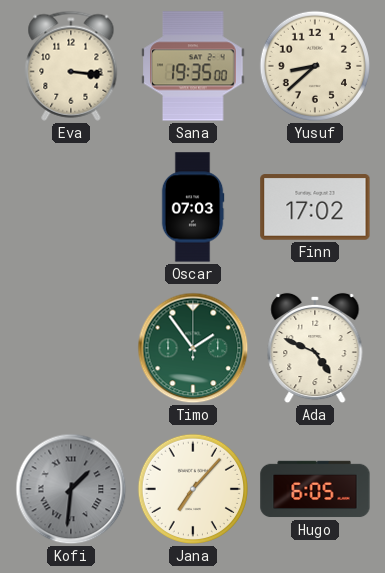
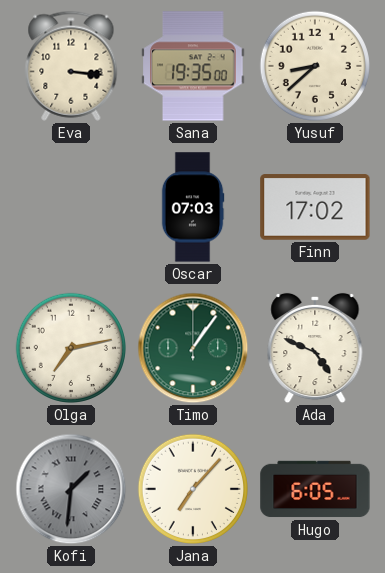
Olga: none -> 7:13
Timo: 1:54 -> 1:06
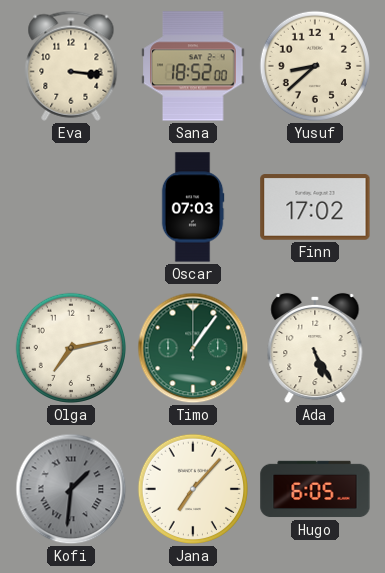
Sana: 19:35 -> 18:52
Ada: 4:49 -> 5:25
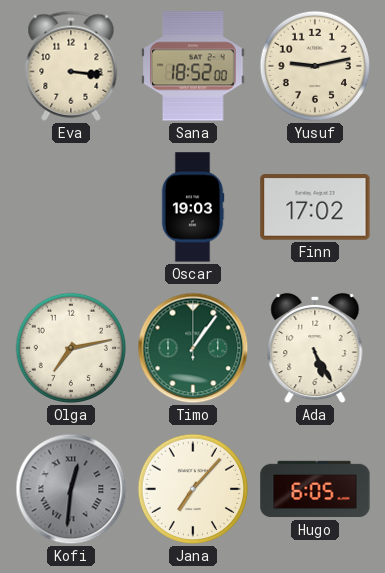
Yusuf: 8:38 -> 9:13
Oscar: 07:03 -> 19:03
Kofi: 1:31 -> 12:31
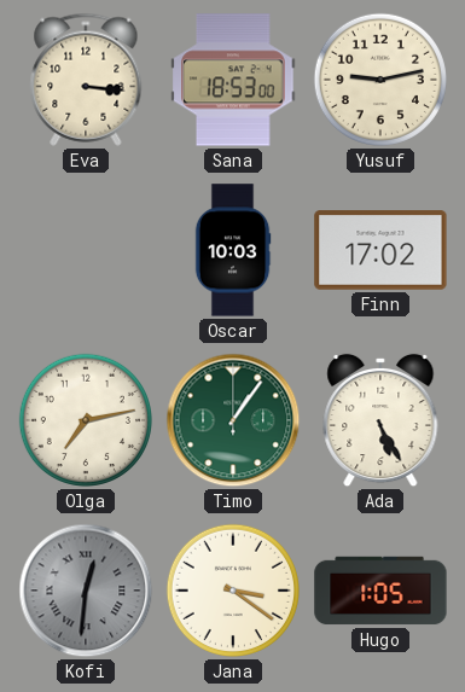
Sana: 18:52 -> 18:53
Oscar: 19:03 -> 10:03
Jana: 7:07 -> 3:21
Hugo: 6:05 -> 1:05
